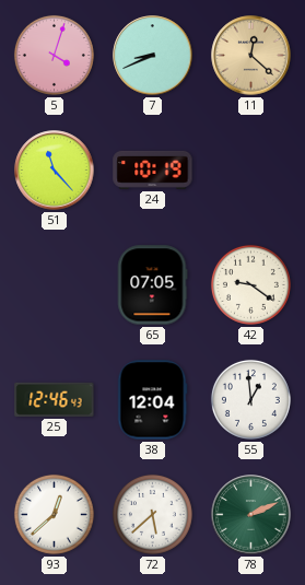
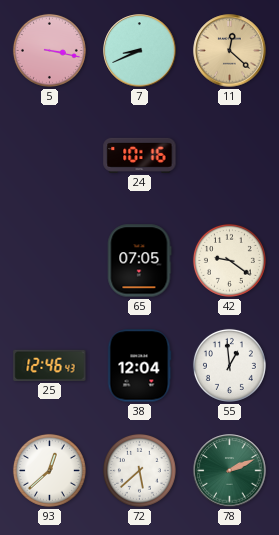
5: 4:03 -> 3:17
51: 11:23 -> none
24: 10:19 -> 10:16
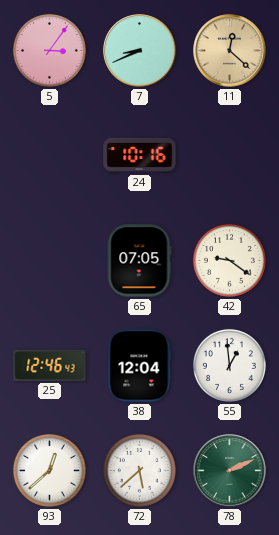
5: 3:17 -> 3:06
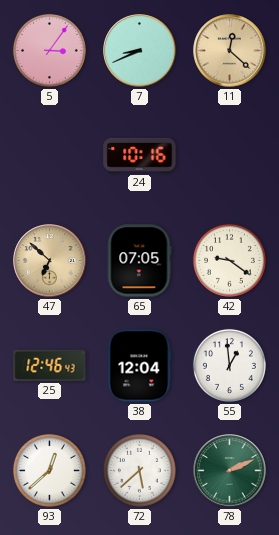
47: none -> 6:52
